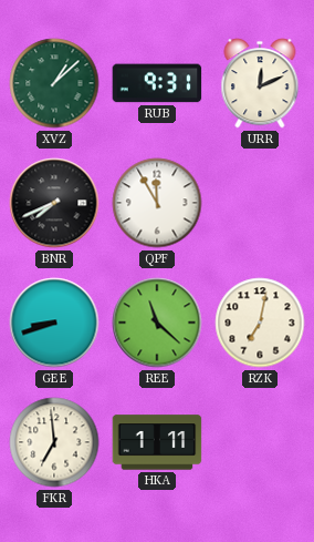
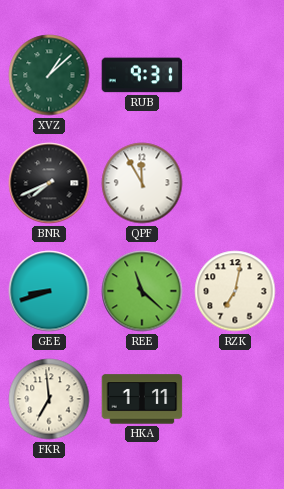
URR: 12:11 -> none
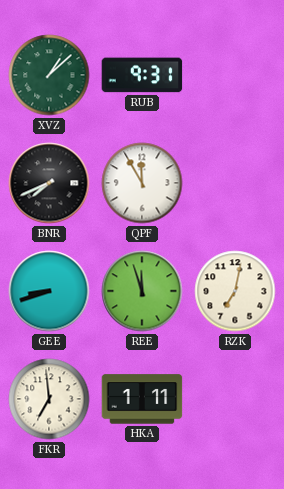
REE: 11:22 -> 11:57
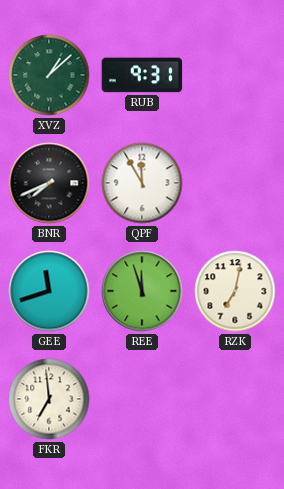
GEE: 8:42 -> 11:42
HKA: 1:11 -> none
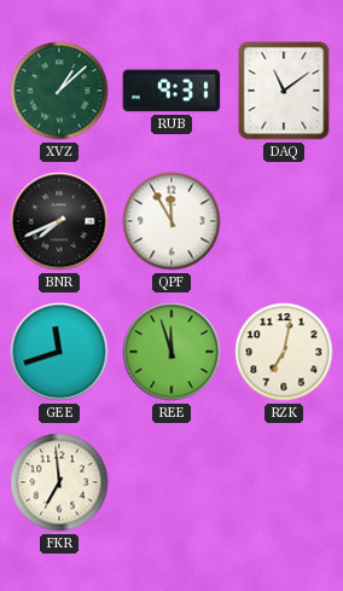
DAQ: none -> 11:09
